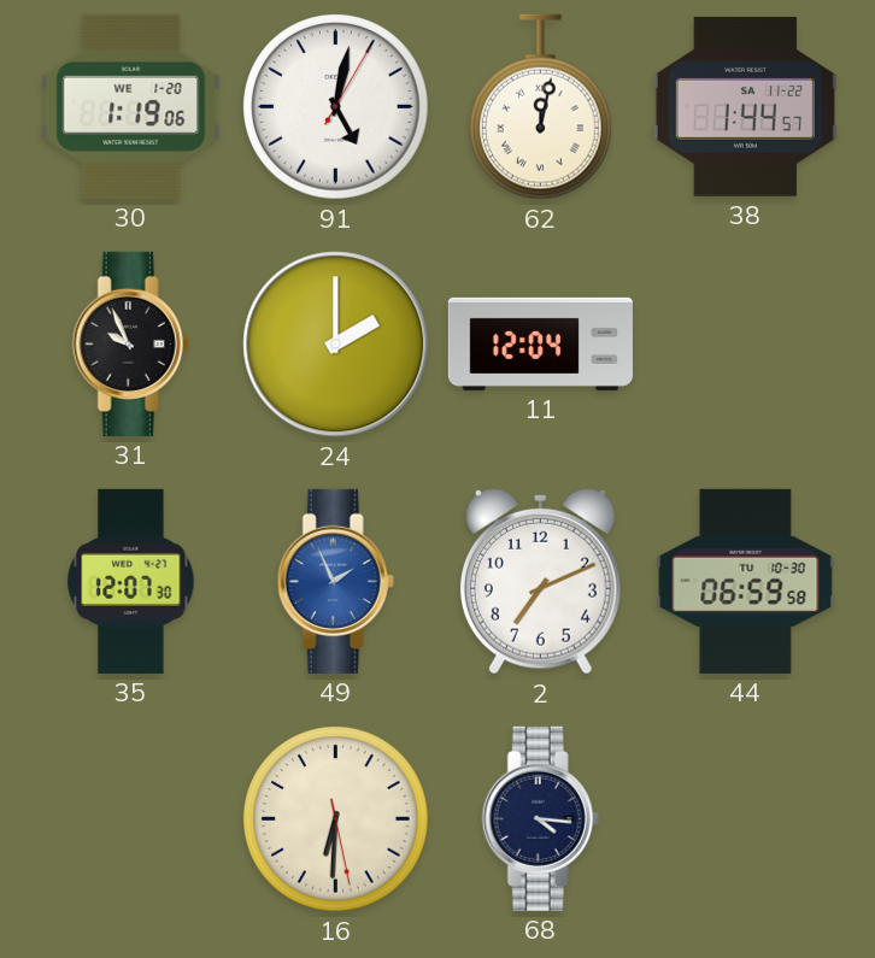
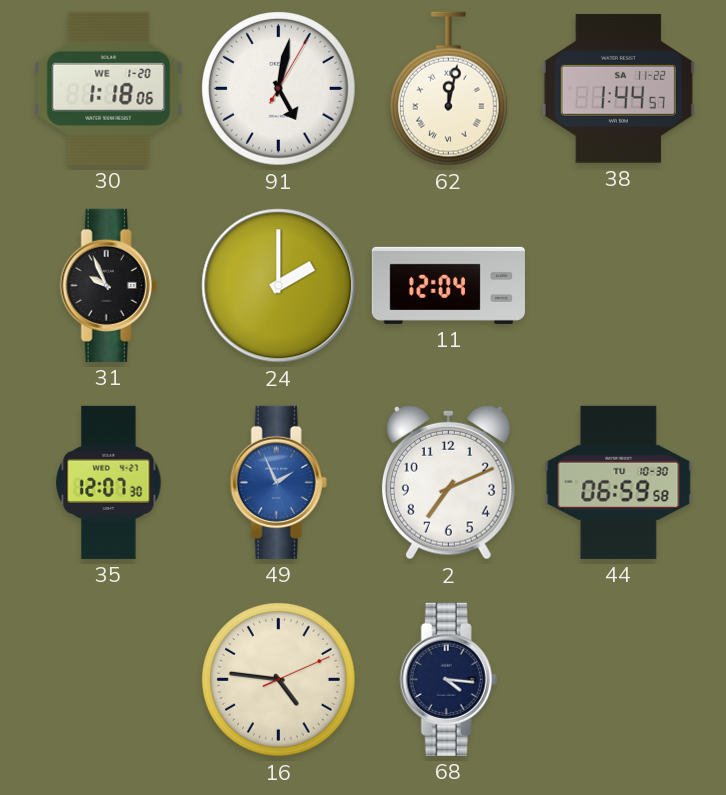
30: 1:19 -> 1:18
16: 6:30 -> 4:46
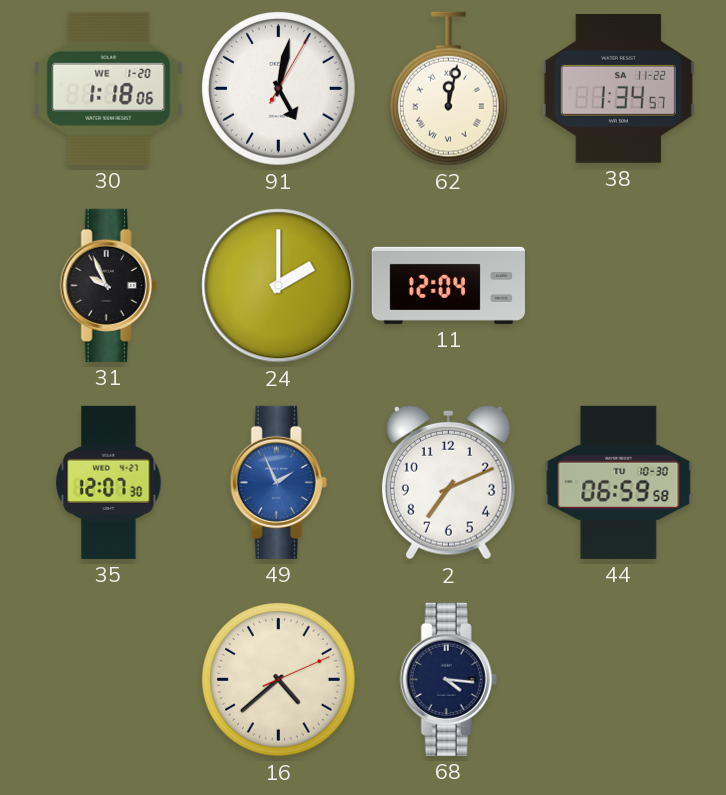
38: 1:44 -> 1:34
16: 4:46 -> 4:38
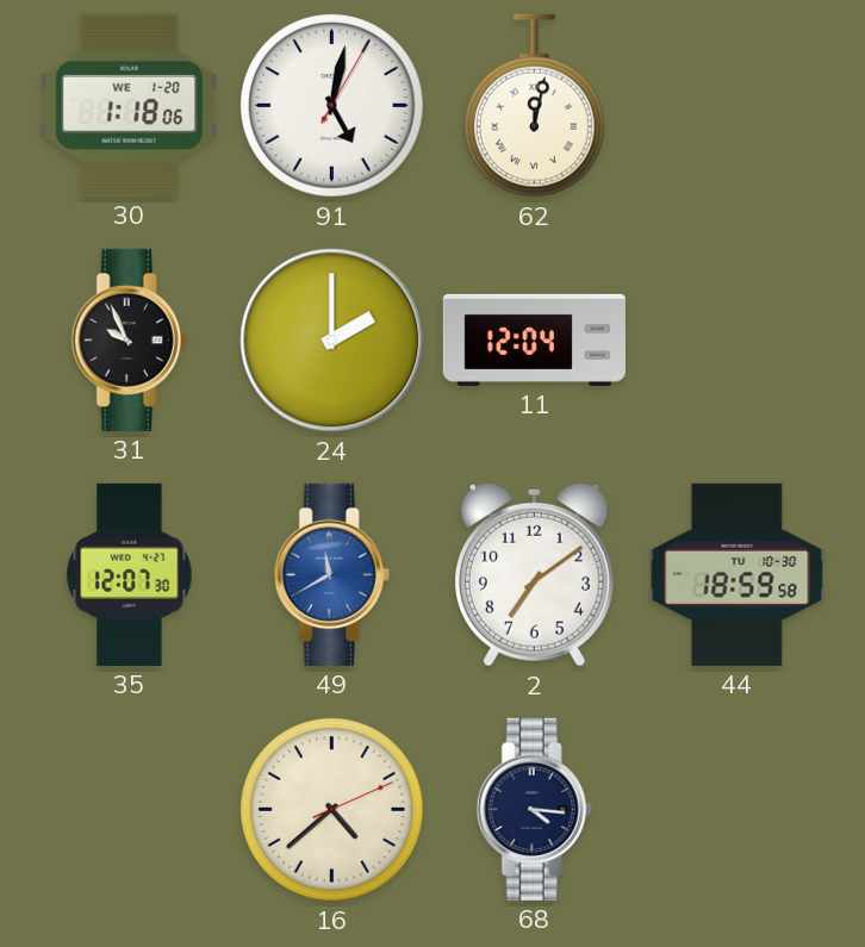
38: 1:34 -> none
49: 1:56 -> 11:40
2: 7:11 -> 7:09
44: 06:59 -> 18:59
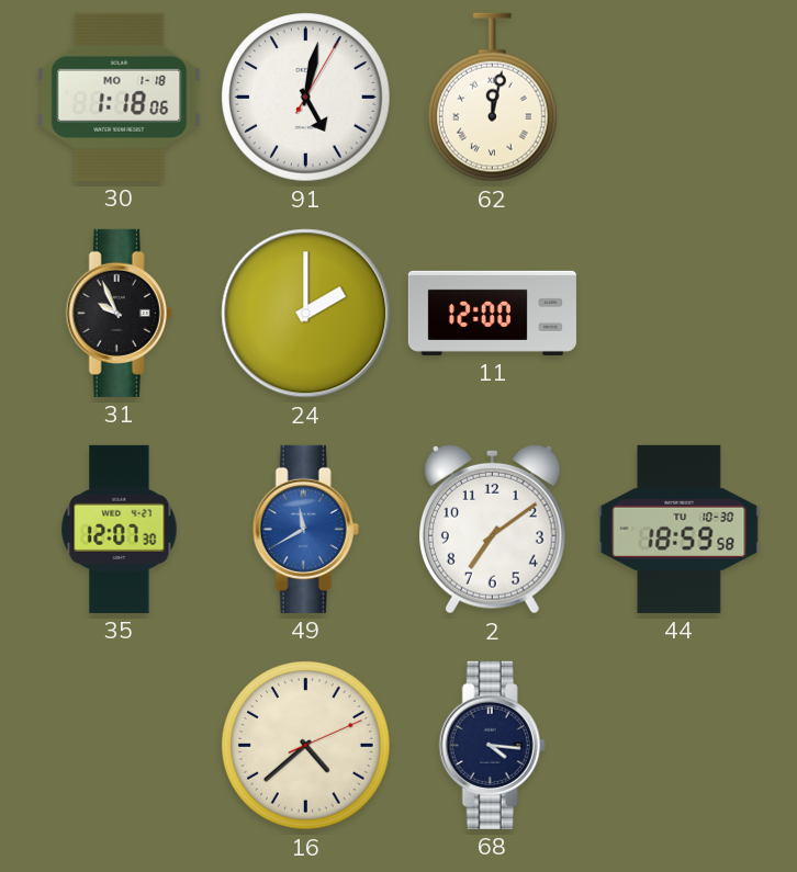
30 date: WE 1-20 -> MO 1-18
11: 12:04 -> 12:00
